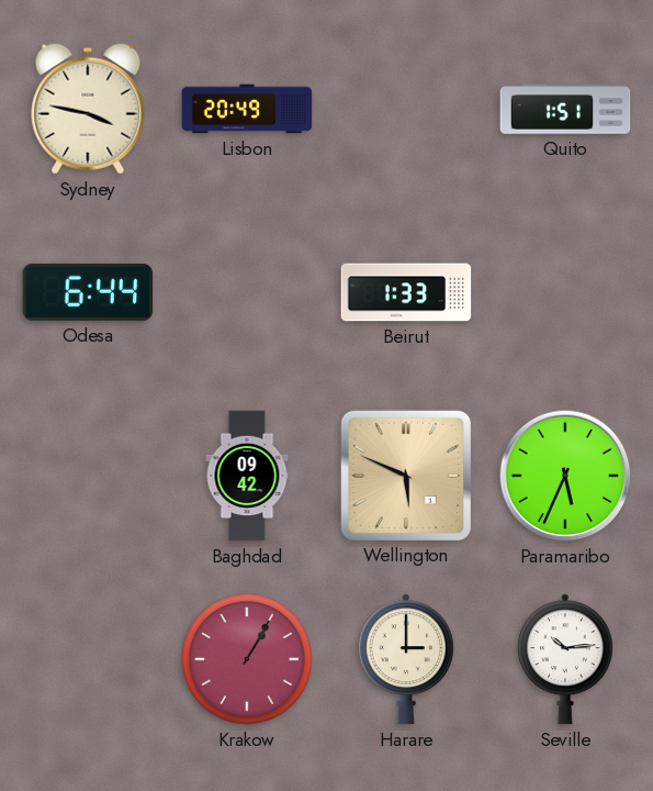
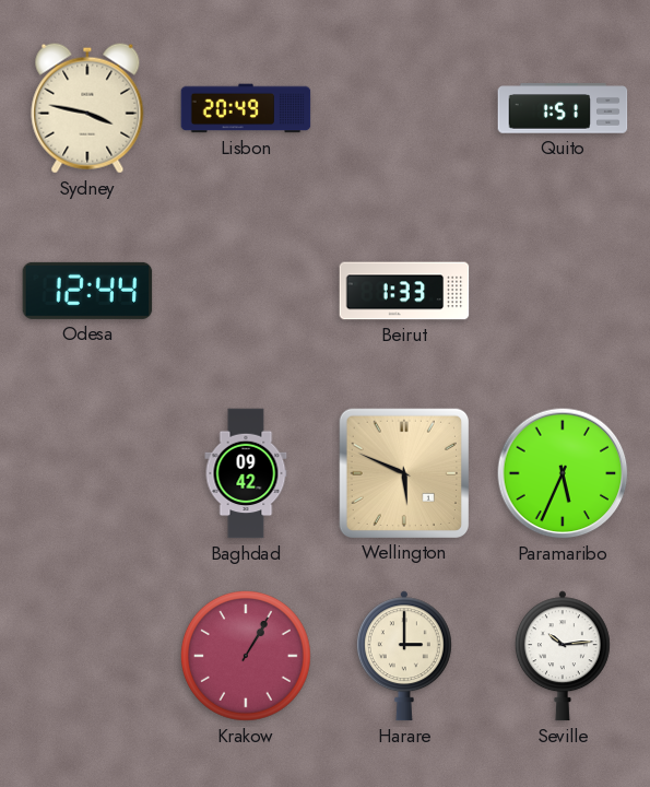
Odesa: 6:44 -> 12:44
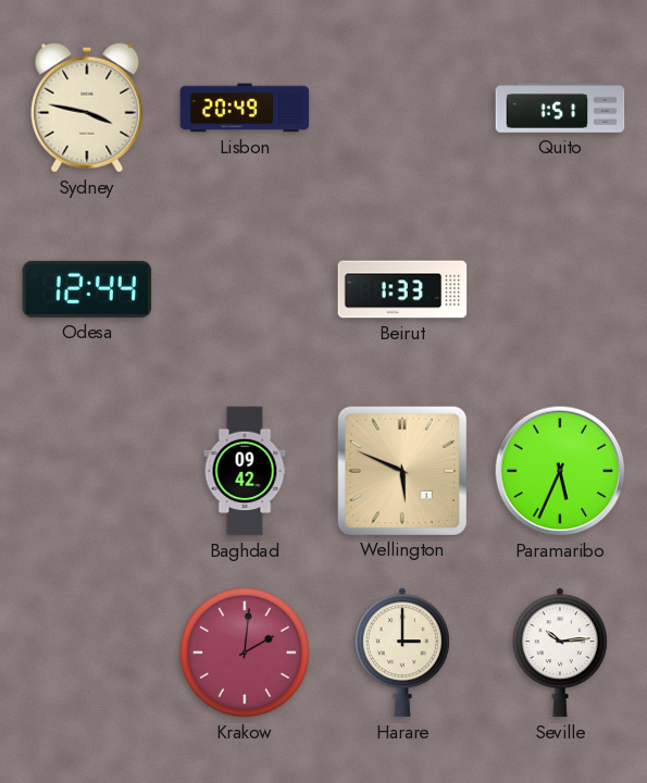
Krakow: 1:05 -> 2:01
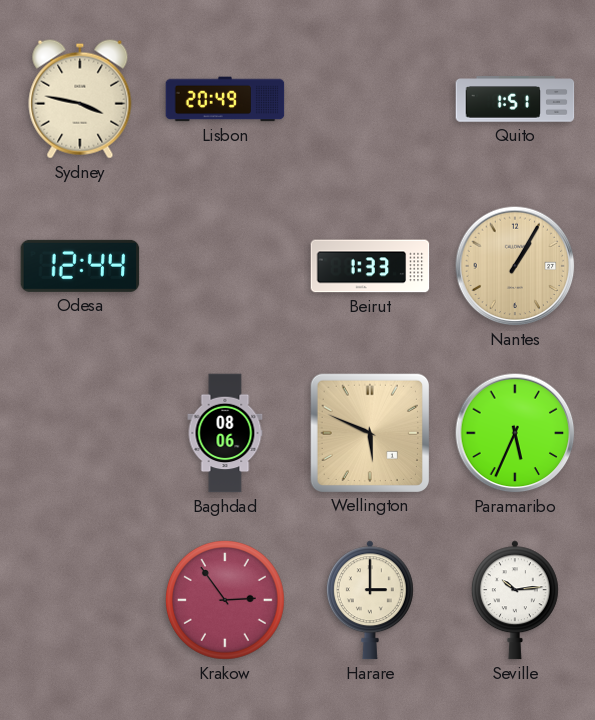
Nantes: none -> 1:05
Baghdad: 09:42 -> 08:06
Krakow: 2:01 -> 2:54
